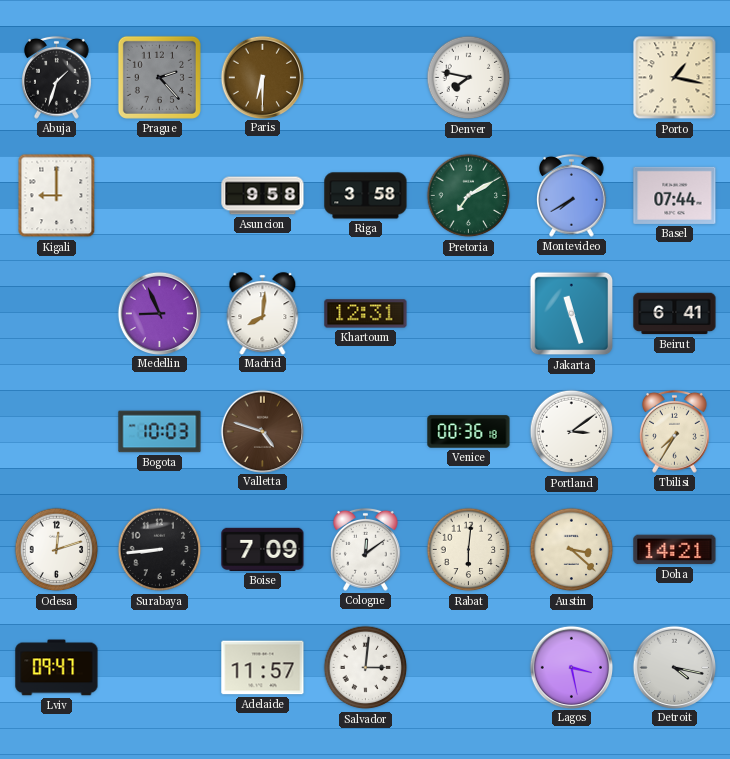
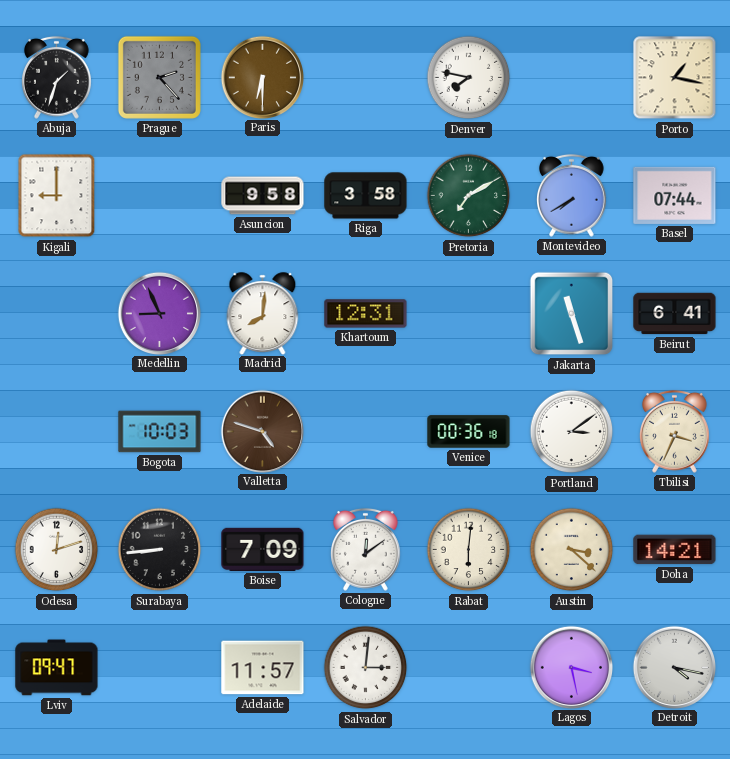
Tbilisi: 7:35 -> 3:34
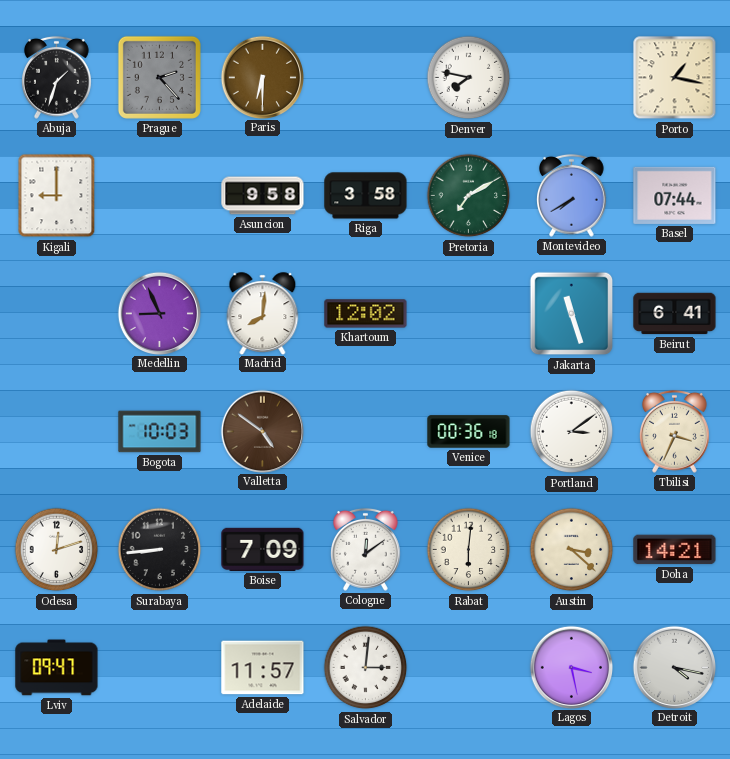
Khartoum: 12:31 -> 12:02
Valletta: 4:48 -> 4:51
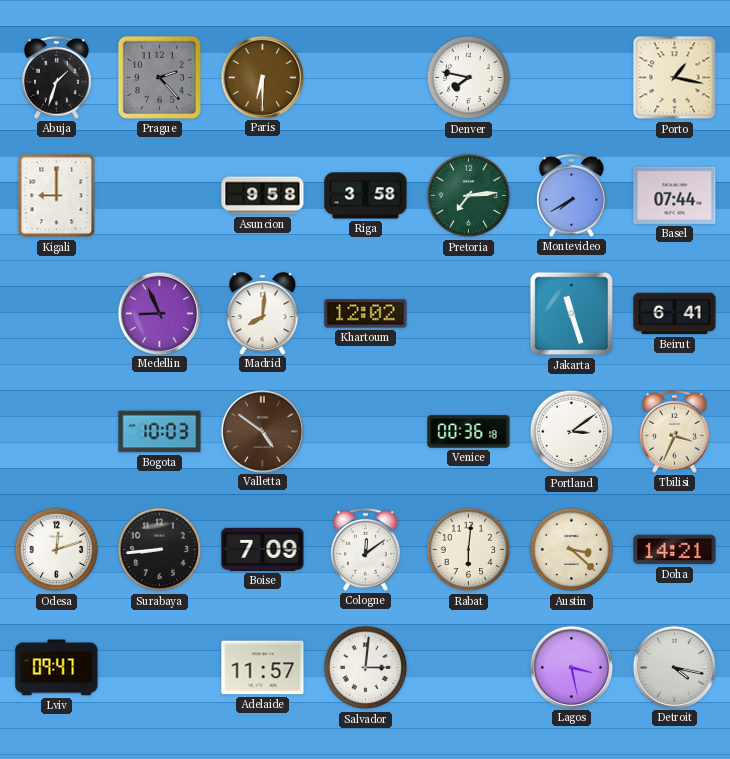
Pretoria: 7:10 -> 7:14
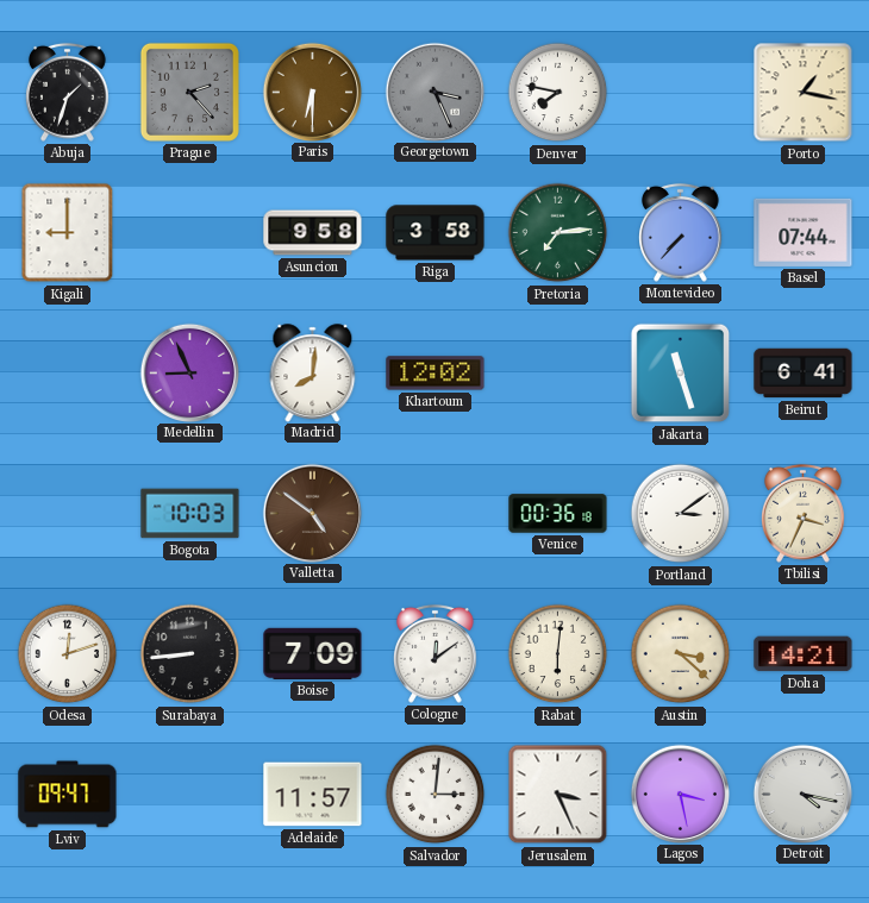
Georgetown: none -> 3:26
Montevideo: 7:40 -> 7:37
Jerusalem: none -> 3:26
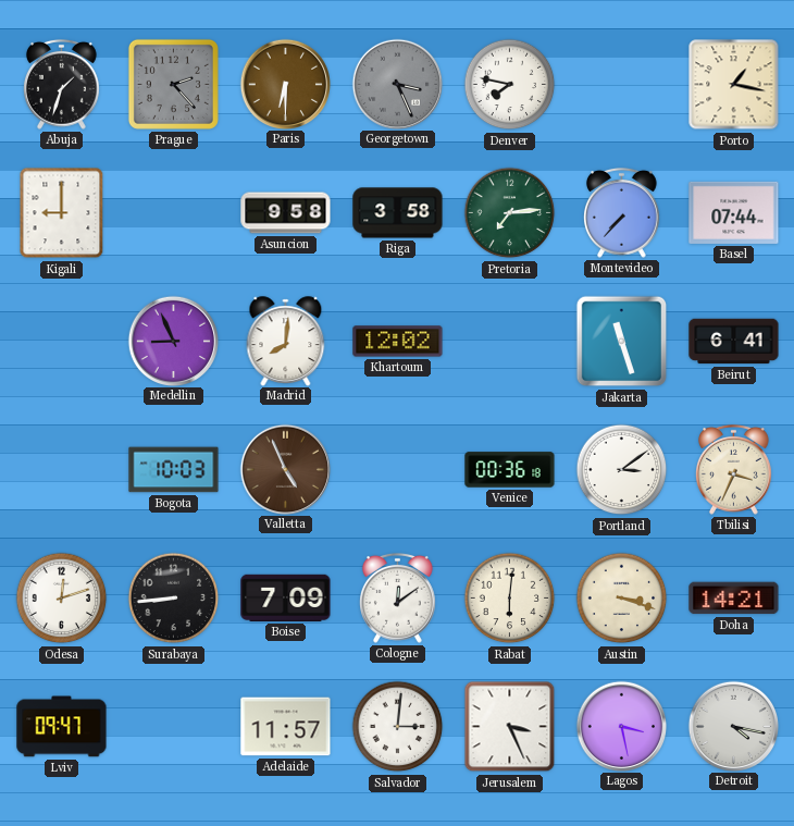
Valletta: 4:51 -> 4:56
Austin: 3:22 -> 3:18
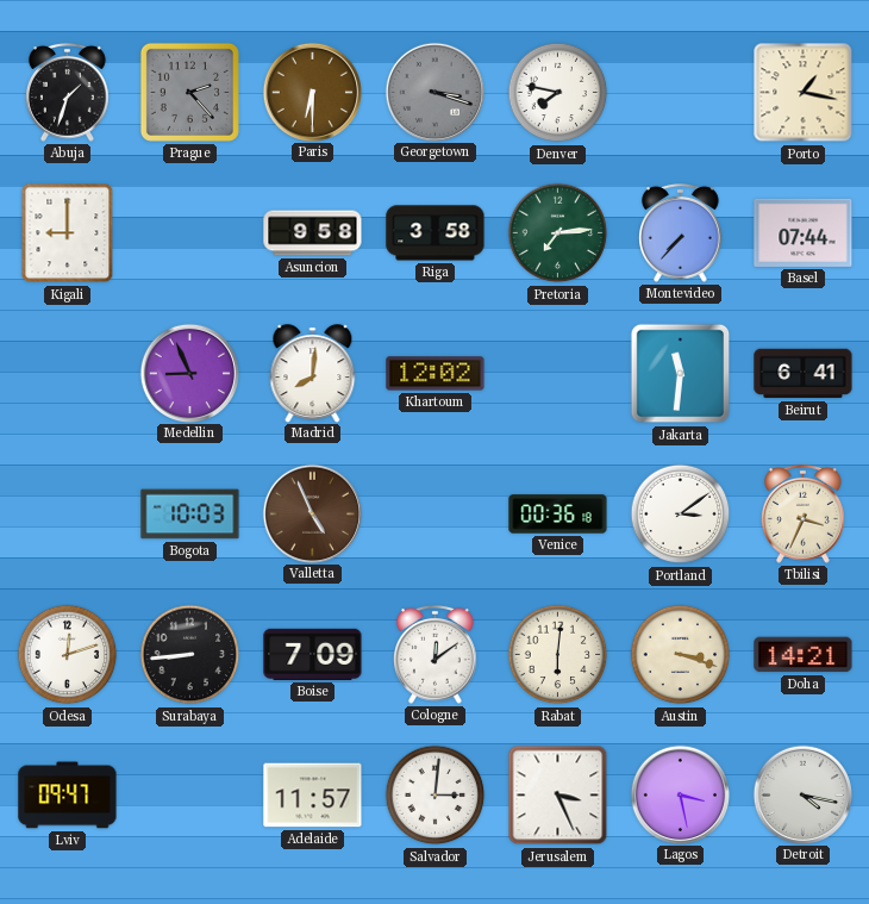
Georgetown: 3:26 -> 3:18
Jakarta: 11:27 -> 11:31
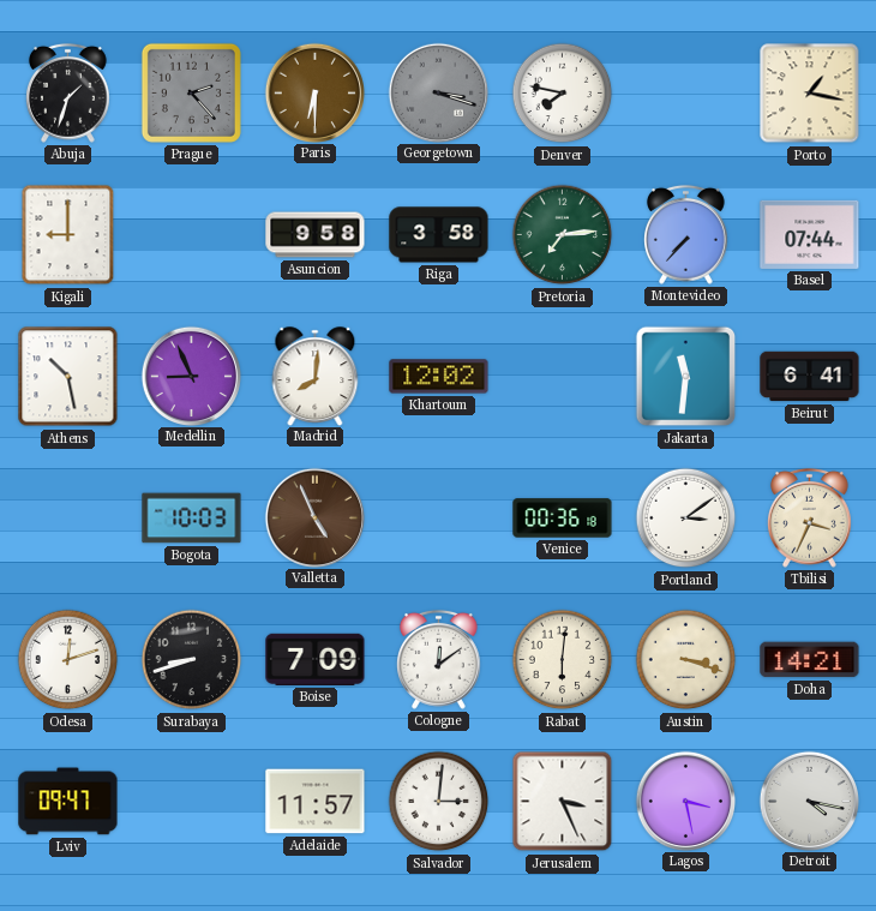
Athens: none -> 10:28
Surabaya: 8:44 -> 8:42
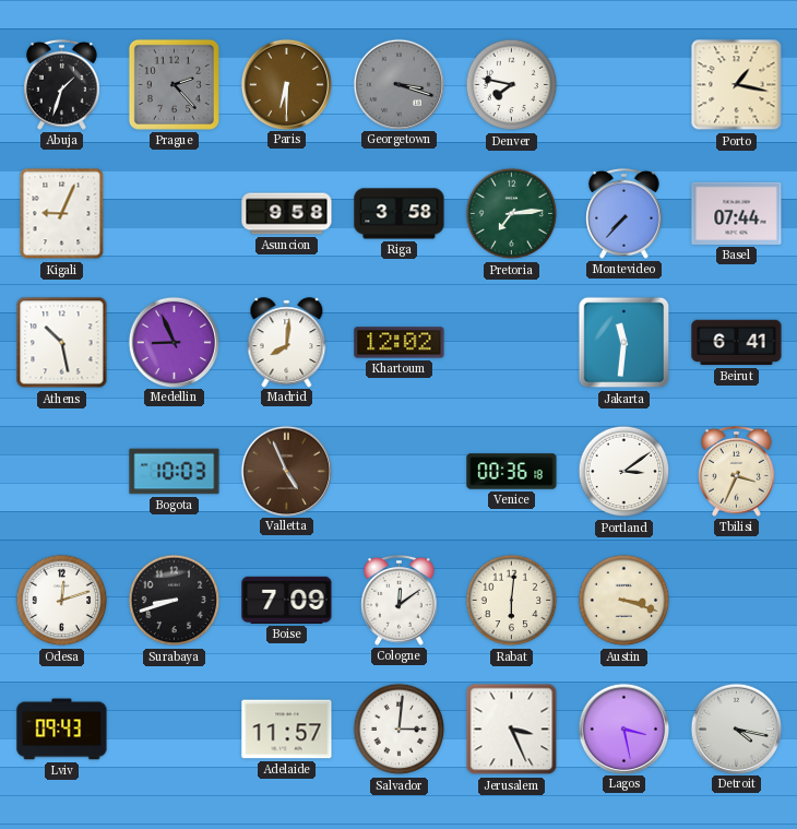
Kigali: 9:00 -> 9:04
Doha: 14:21 -> none
Lviv: 09:47 -> 09:43
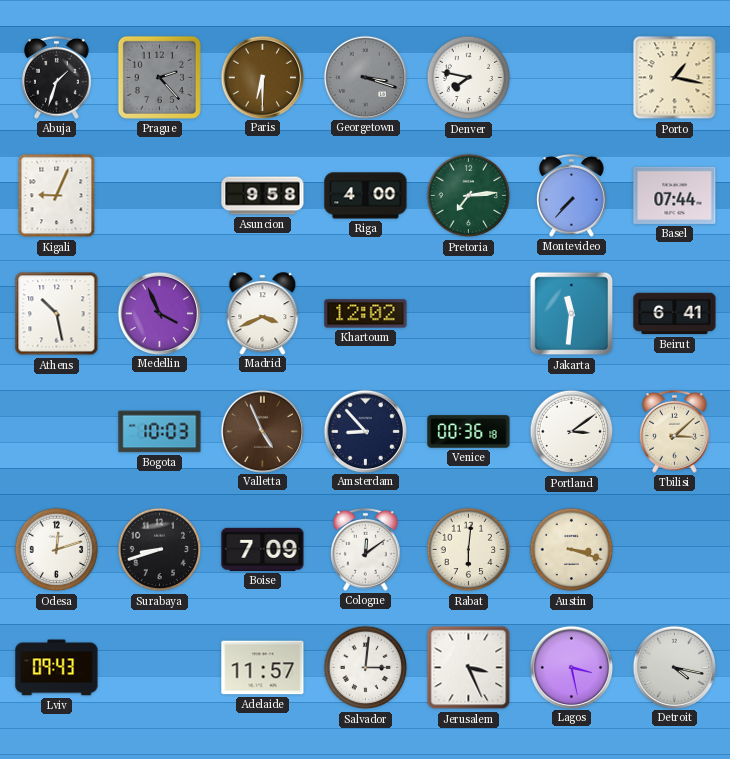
Riga: 3:58 -> 4:00
Medellin: 8:56 -> 3:56
Madrid: 8:01 -> 3:41
Amsterdam: none -> 8:53
Tbilisi: 3:34 -> 3:08
